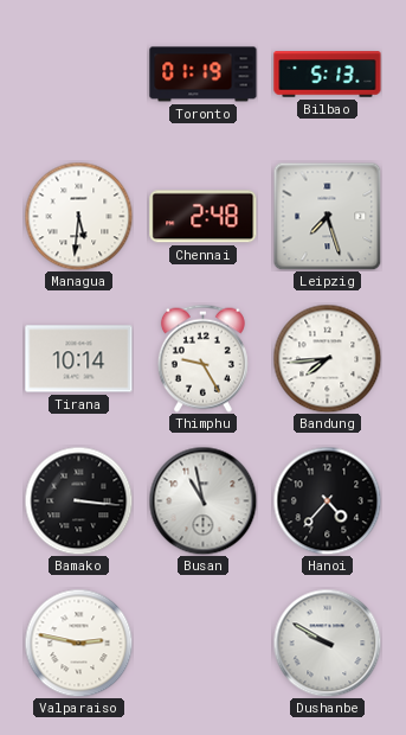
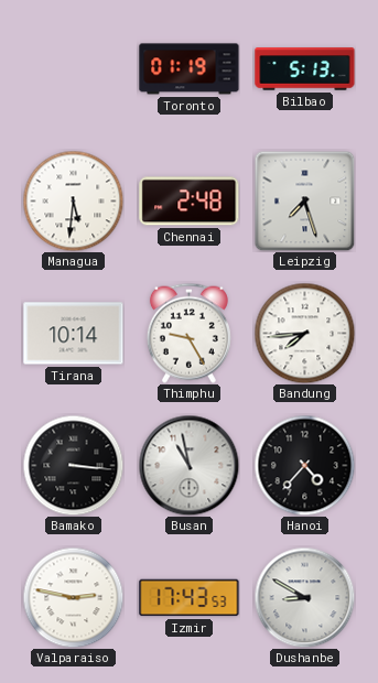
Izmir: none -> 17:43
Dushanbe: 9:50 -> 8:50
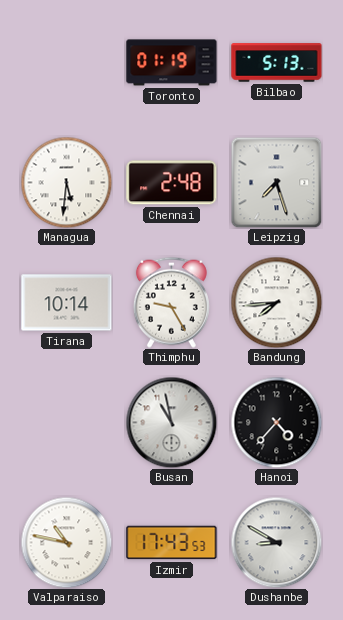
Bamako: 3:16 -> none
Valparaiso: 2:47 -> 10:47
